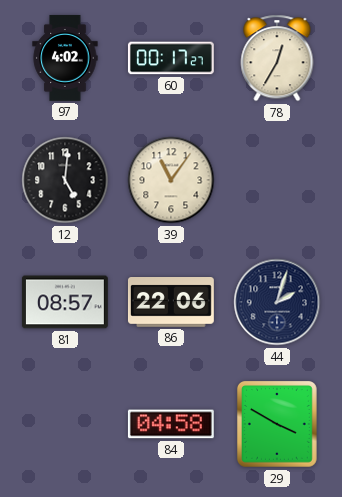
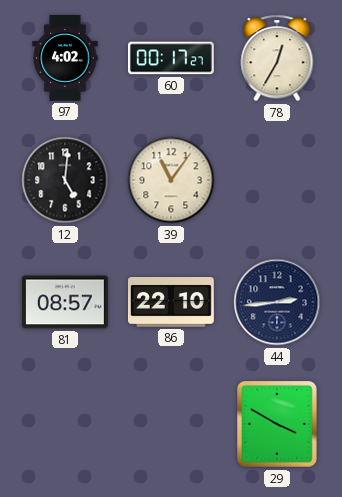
86: 22:06 -> 22:10
44: 2:03 -> 2:44
84: 04:58 -> none
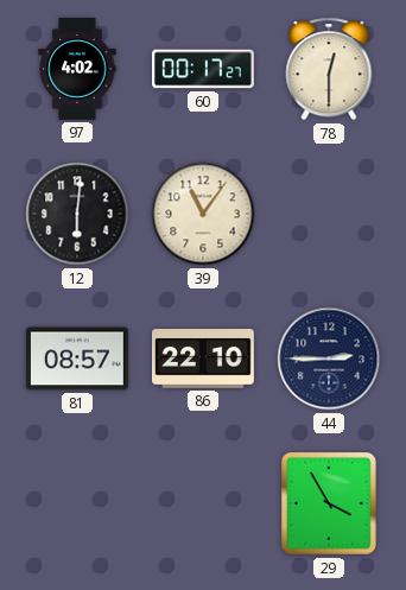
78: 12:35 -> 12:30
12: 5:01 -> 6:01
44: 2:44 -> 2:45
29: 3:50 -> 3:55
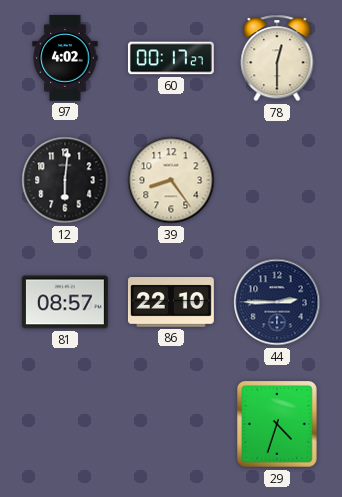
39: 11:06 -> 8:24
29: 3:55 -> 4:33
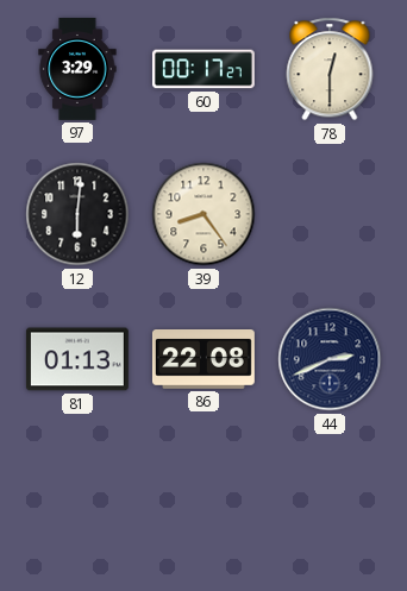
97: 4:02 -> 3:29
81: 08:57 -> 01:13
86: 22:10 -> 22:08
44: 2:45 -> 2:41
29: 4:33 -> none
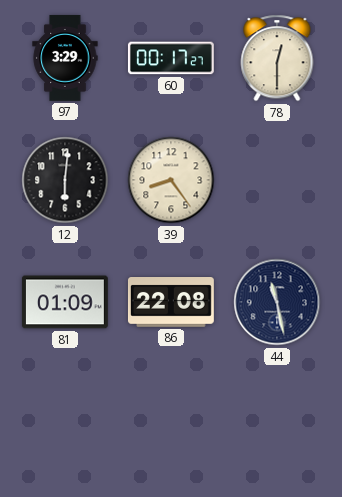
81: 01:13 -> 01:09
44: 2:41 -> 11:28
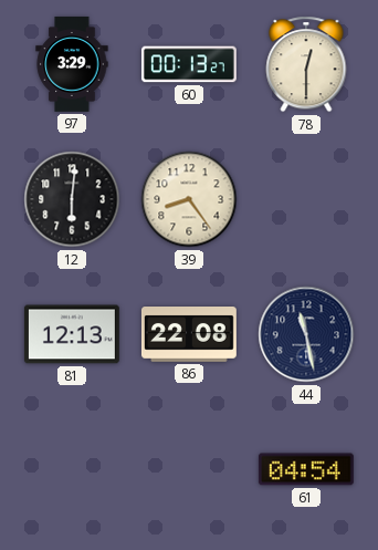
60: 00:17 -> 00:13
81: 01:09 -> 12:13
61: none -> 04:54
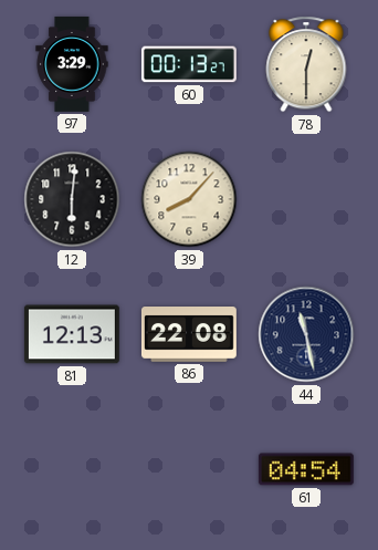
39: 8:24 -> 8:07
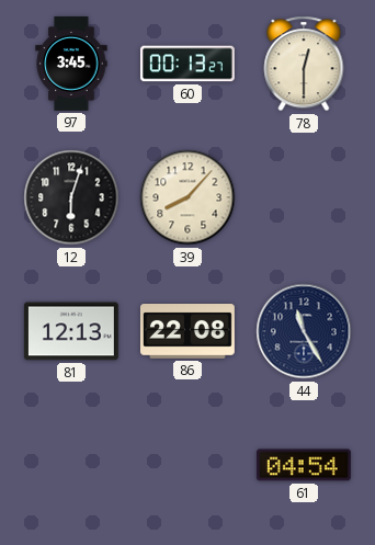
97: 3:29 -> 3:45
12: 6:01 -> 6:03
44: 11:28 -> 11:25
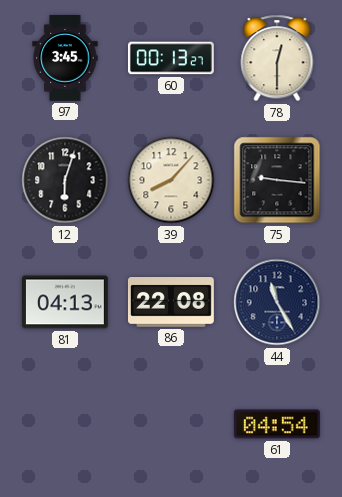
75: none -> 9:16
81: 12:13 -> 04:13
